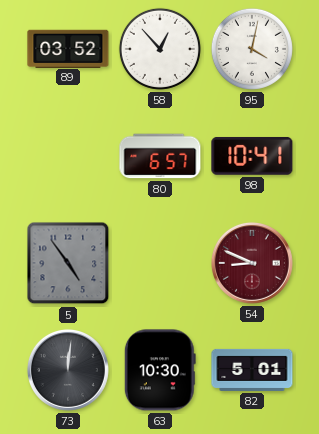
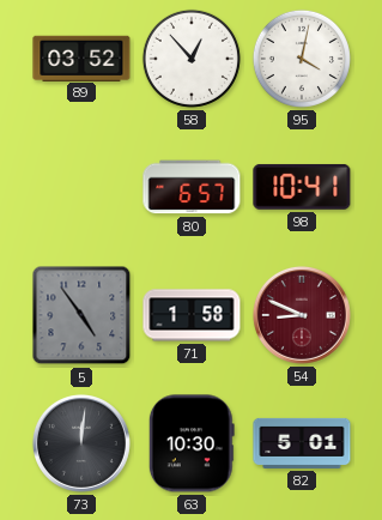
71: none -> 1:58
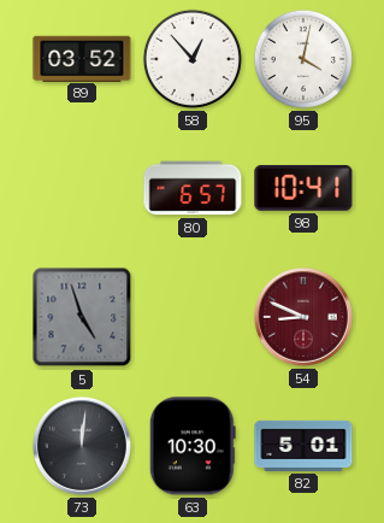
5: 4:54 -> 4:57
71: 1:58 -> none
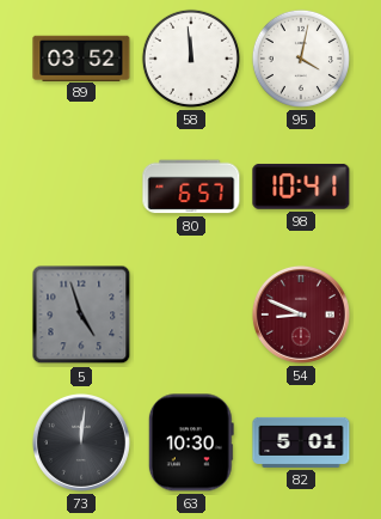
58: 12:53 -> 11:59
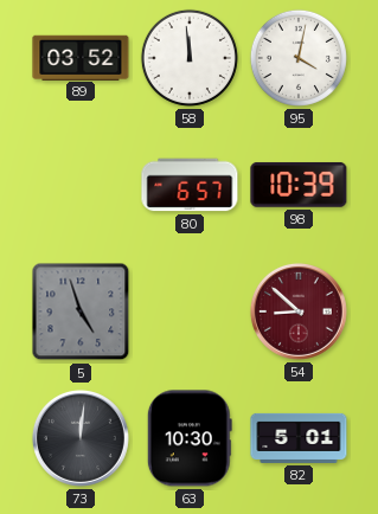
98: 10:41 -> 10:39
54: 8:49 -> 8:52
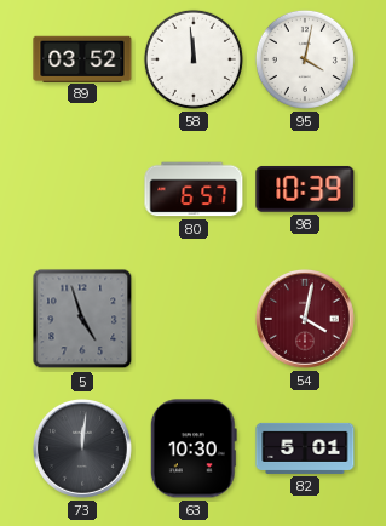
54: 8:52 -> 4:02
